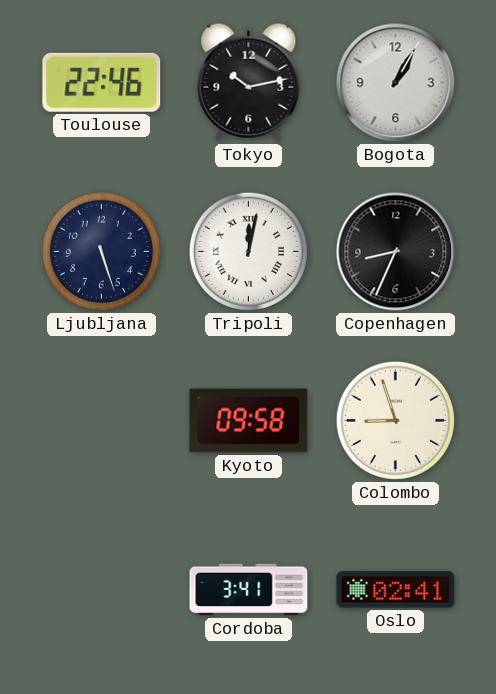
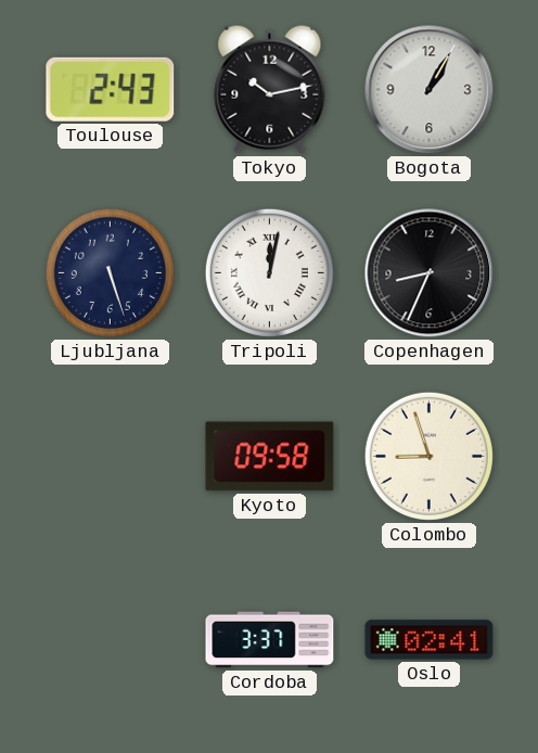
Toulouse: 22:46 -> 2:43
Cordoba: 3:41 -> 3:37
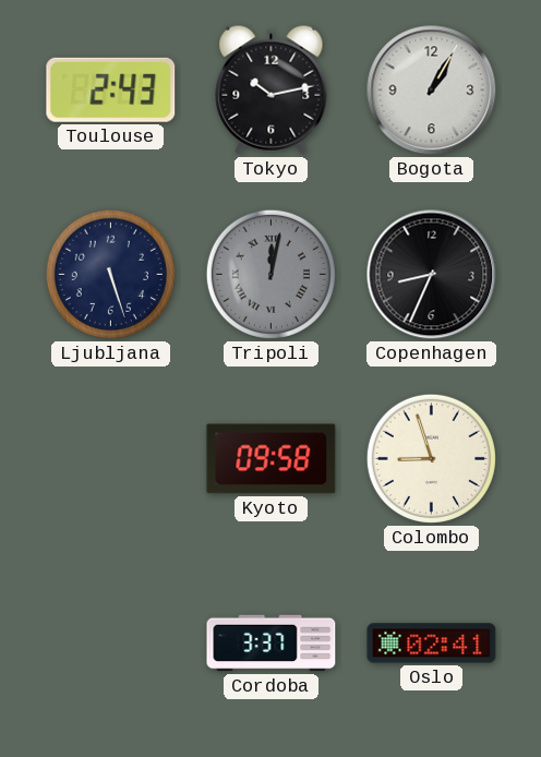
Tripoli dial: white -> grey
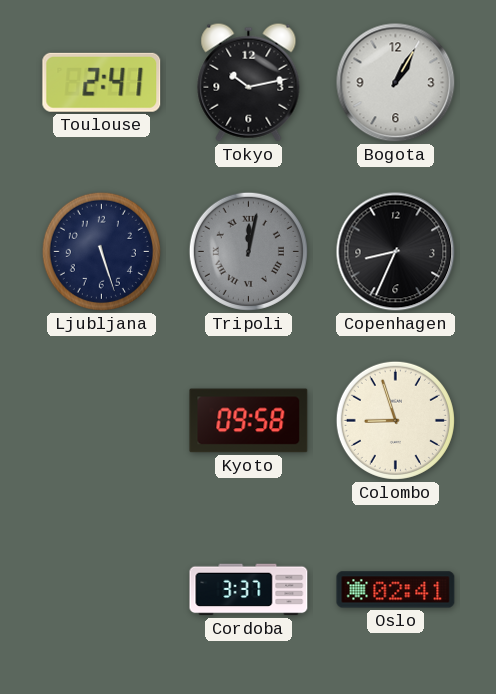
Toulouse: 2:43 -> 2:41
